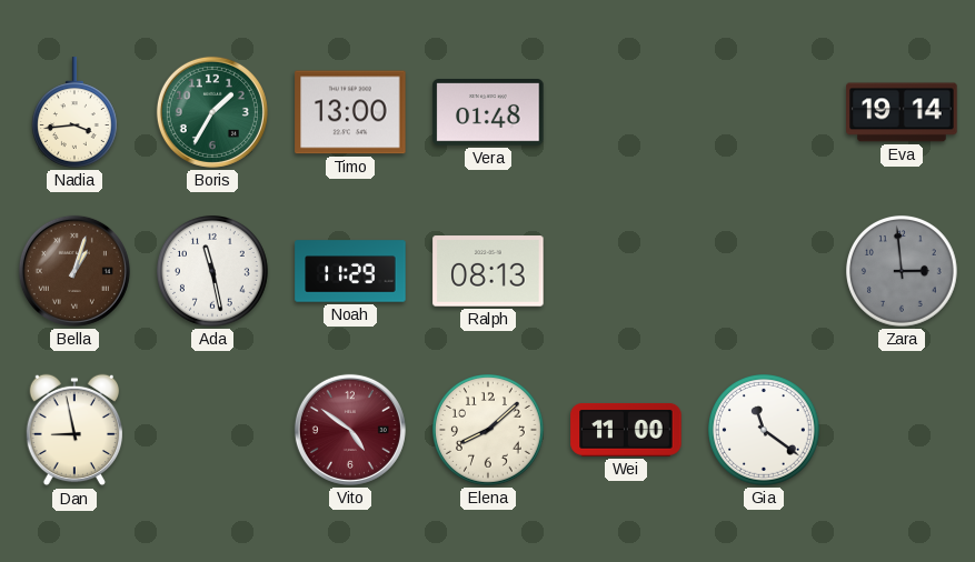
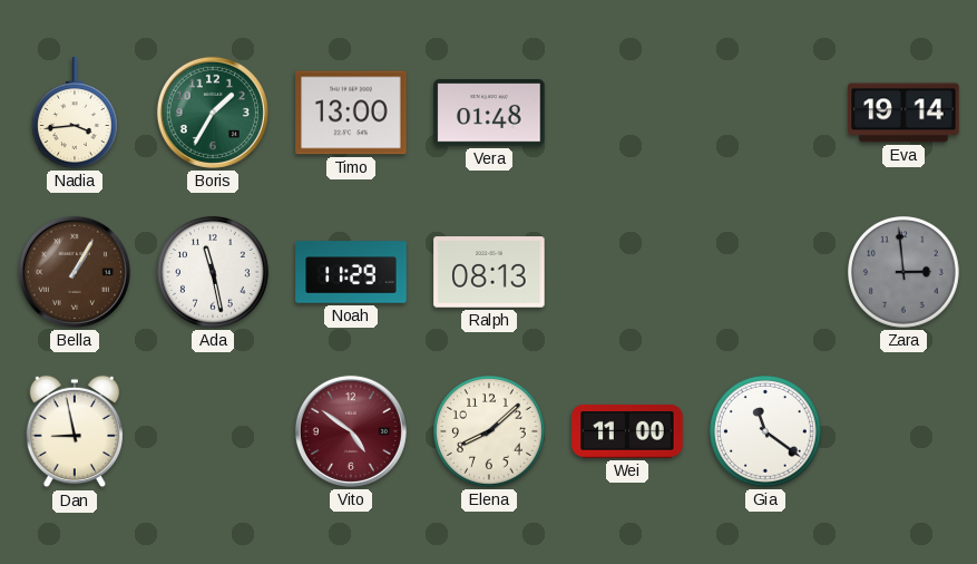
Bella: 1:03 -> 1:05
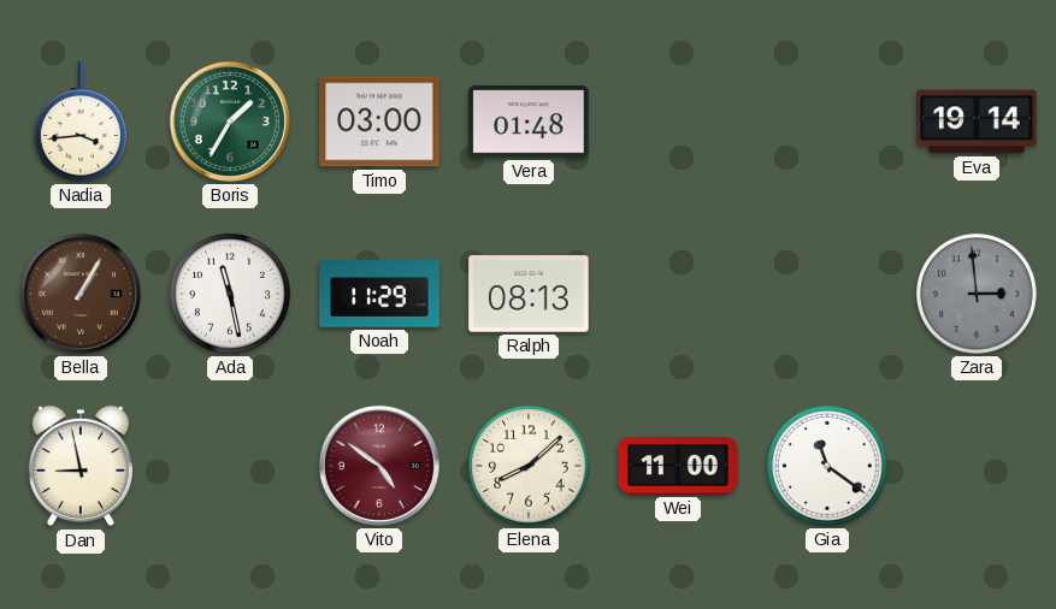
Timo: 13:00 -> 03:00
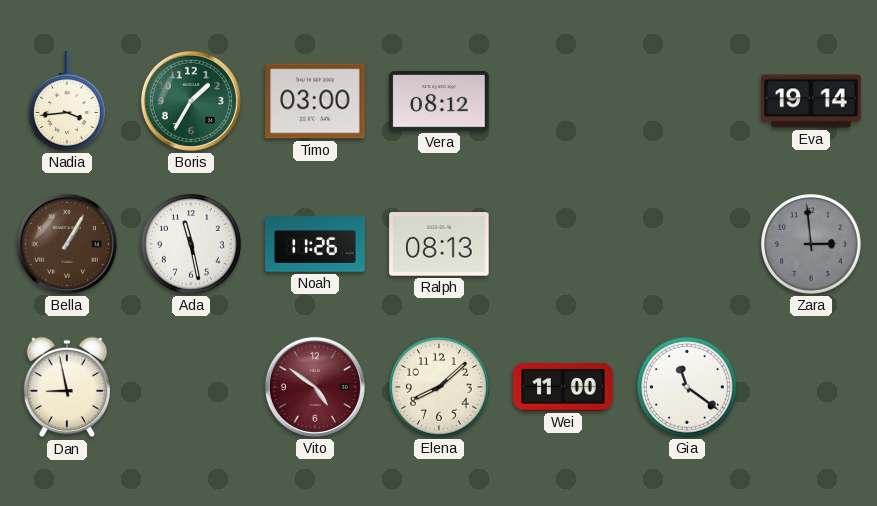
Vera: 01:48 -> 08:12
Noah: 11:29 -> 11:26
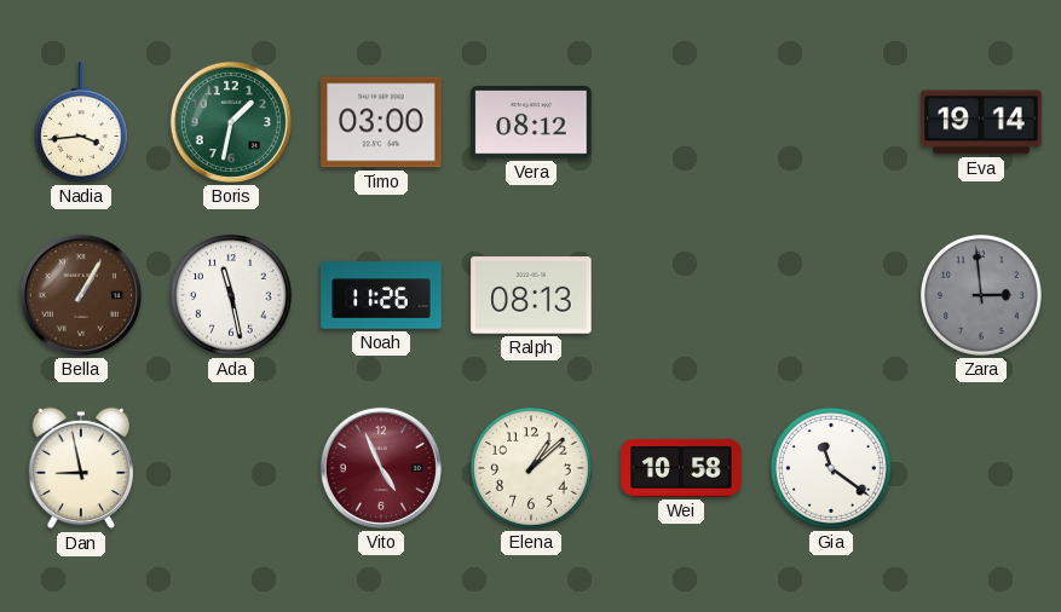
Boris: 1:35 -> 1:32
Vito: 4:51 -> 4:56
Elena: 8:08 -> 1:08
Wei: 11:00 -> 10:58
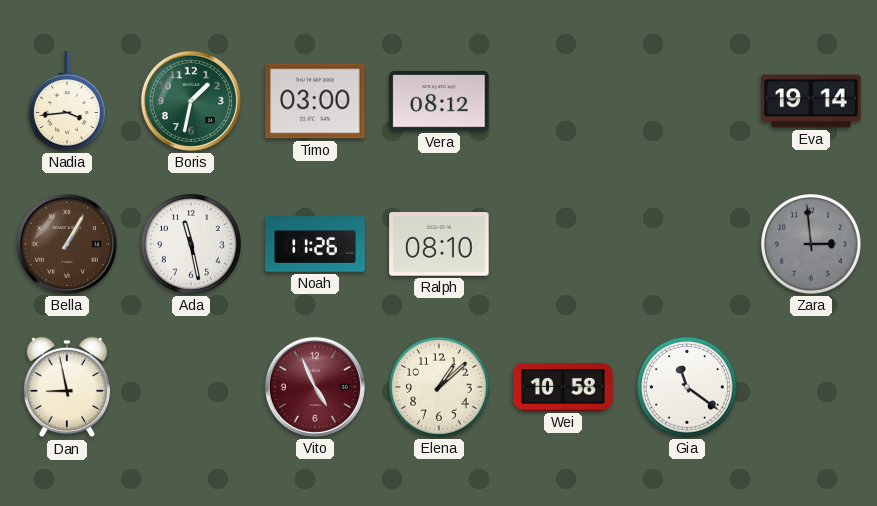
Ralph: 08:13 -> 08:10
